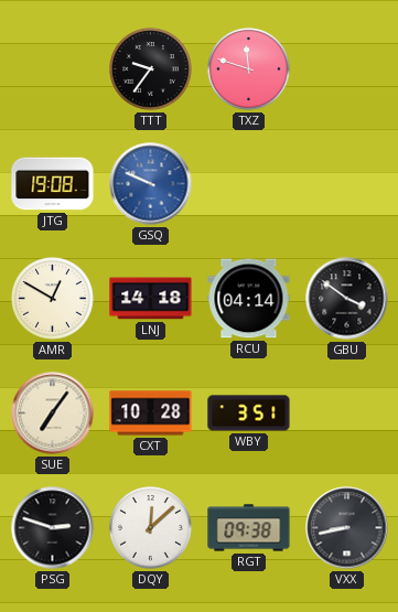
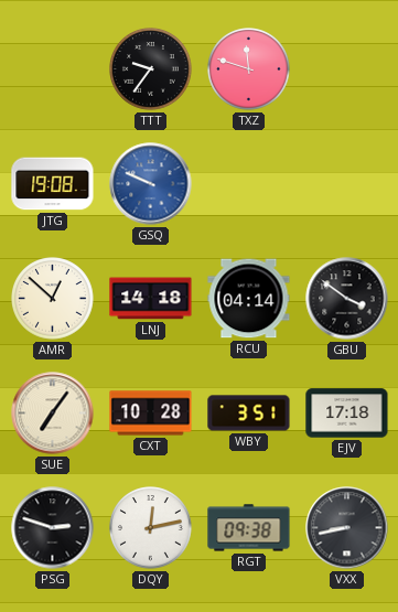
AMR: 12:50 -> 12:52
EJV: none -> 17:18
DQY: 12:08 -> 12:13
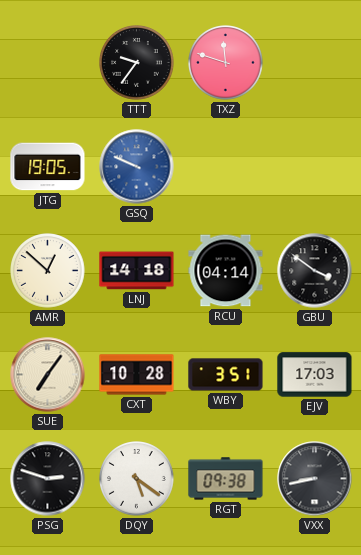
JTG: 19:08 -> 19:05
EJV: 17:18 -> 17:03
DQY: 12:13 -> 5:21
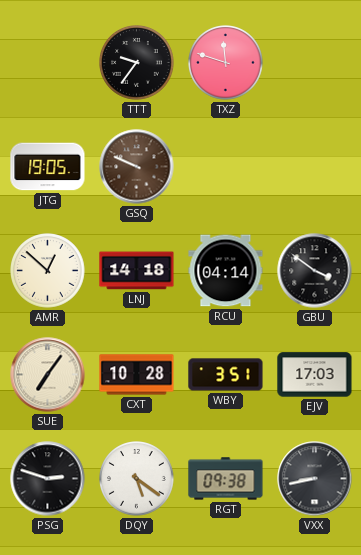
GSQ dial: blue -> brown
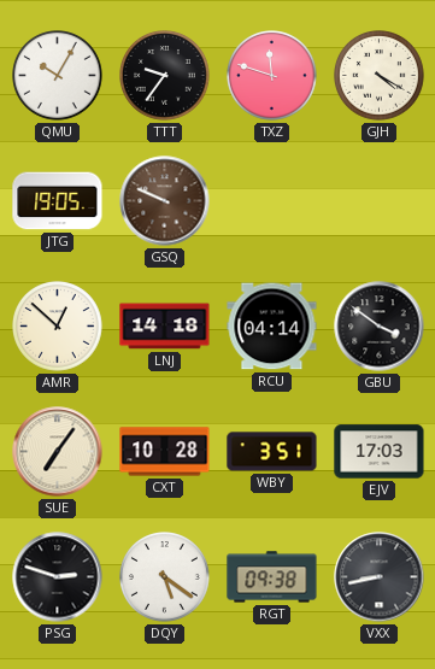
QMU: none -> 10:05
GJH: none -> 4:20
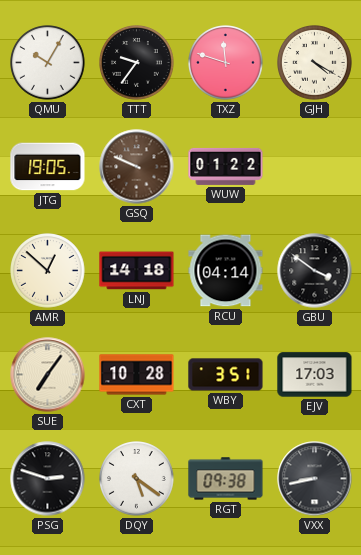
WUW: none -> 01:22
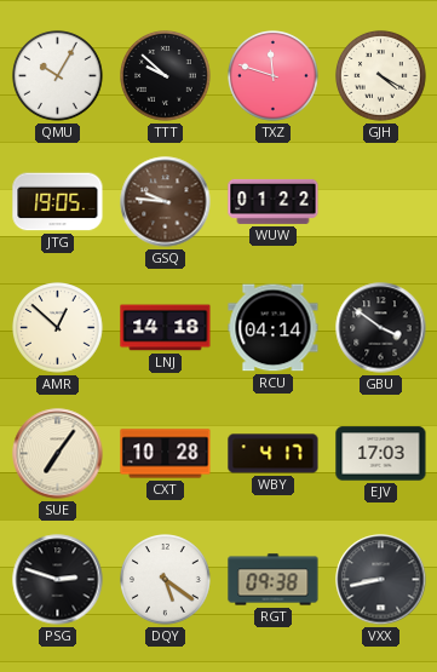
TTT: 9:36 -> 9:52
GSQ: 9:49 -> 9:46
WBY: 3:51 -> 4:17
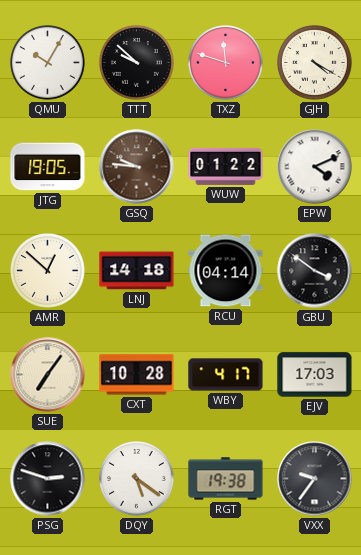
EPW: none -> 4:11
RGT: 09:38 -> 19:38
VXX: 8:43 -> 9:36
